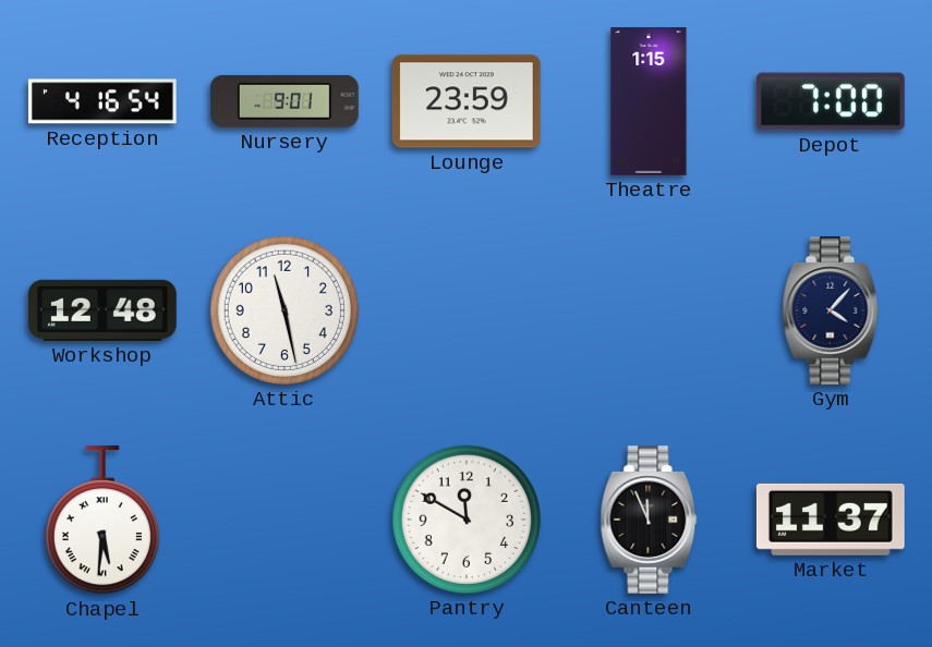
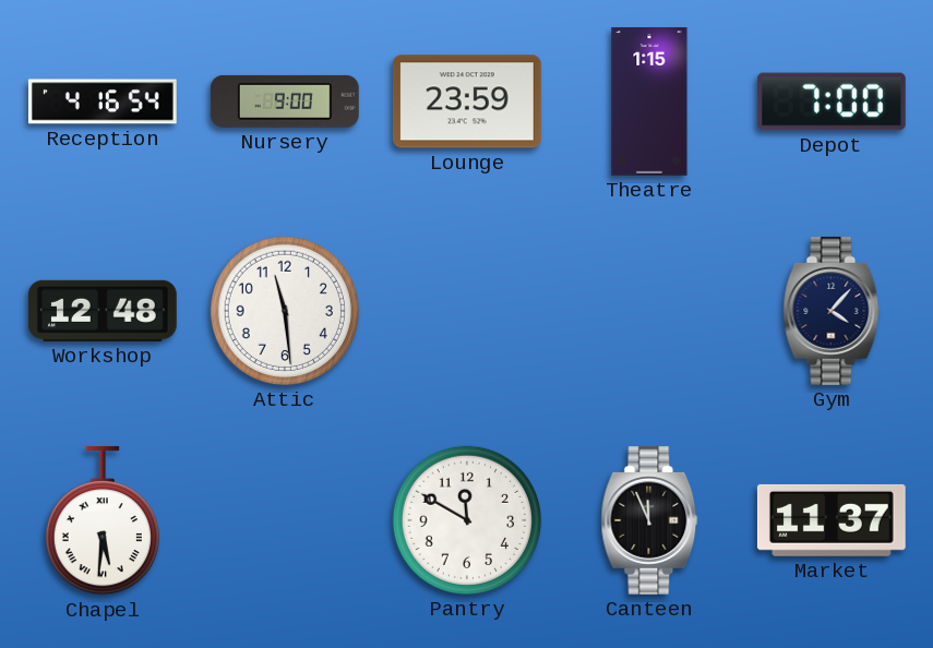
Nursery: 9:01 -> 9:00
Attic: 11:28 -> 11:29
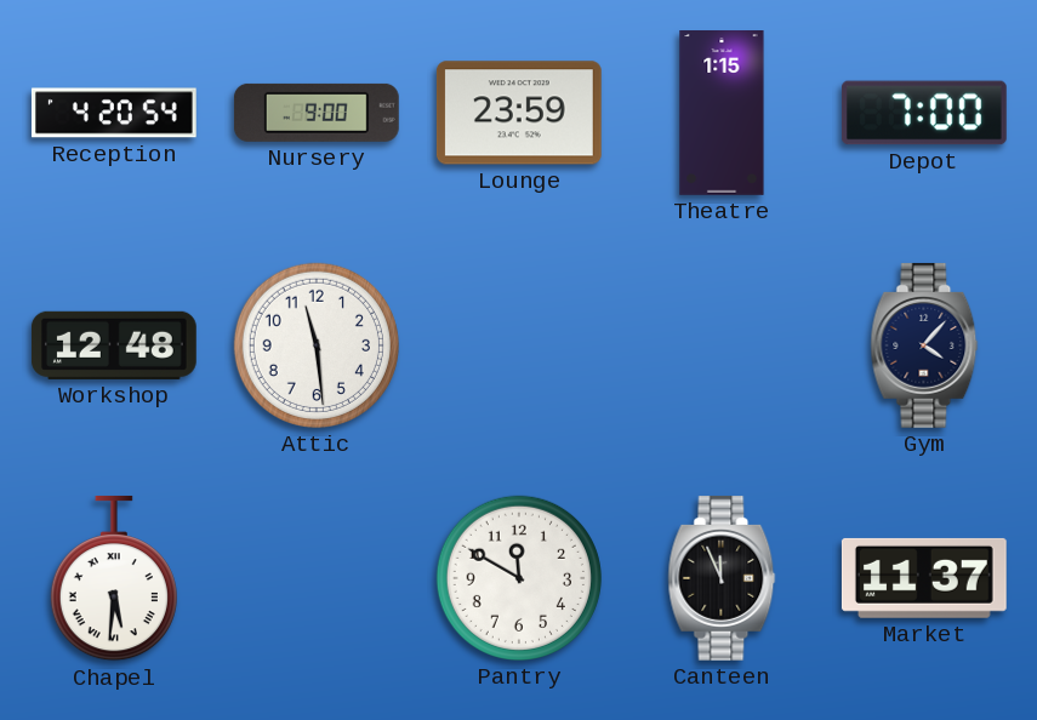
Reception: 4:16 -> 4:20
